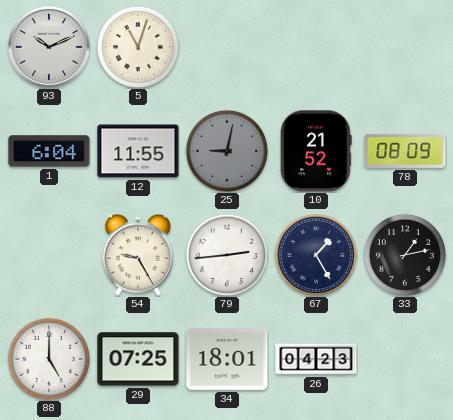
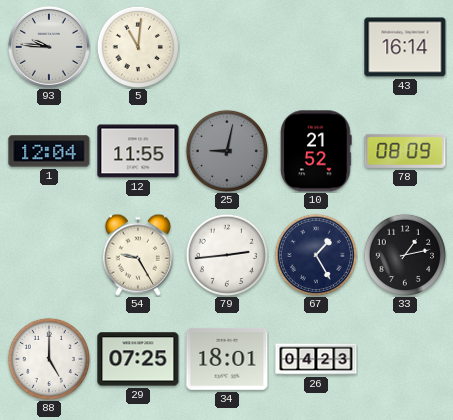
93: 10:11 -> 9:46
5: 11:03 -> 11:01
43: none -> 16:14
1: 6:04 -> 12:04
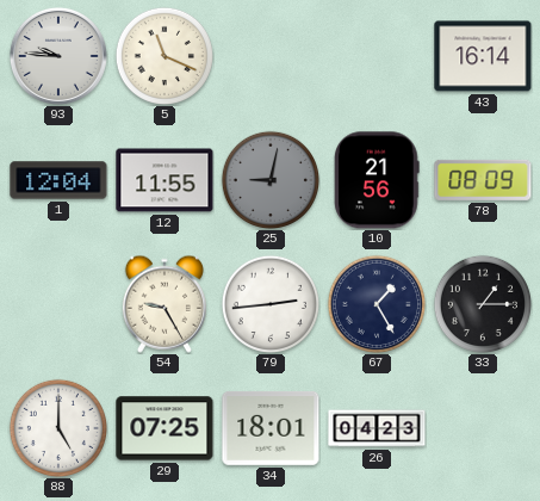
5: 11:01 -> 11:19
10: 21:52 -> 21:56
33: 1:13 -> 1:15
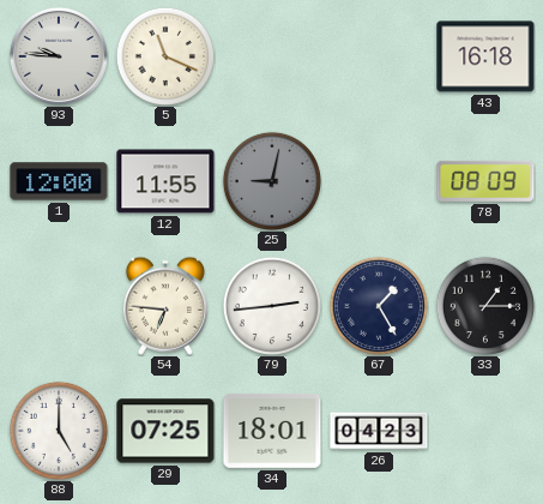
43: 16:14 -> 16:18
1: 12:04 -> 12:00
10: 21:56 -> none
54: 9:25 -> 6:46
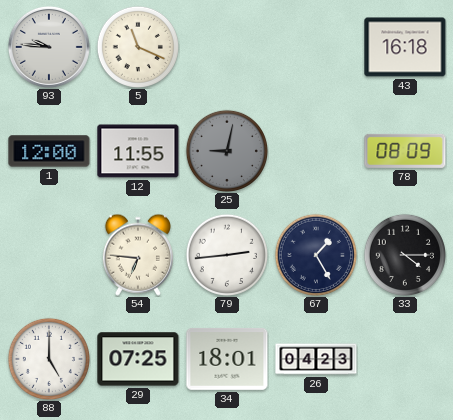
33: 1:15 -> 4:15
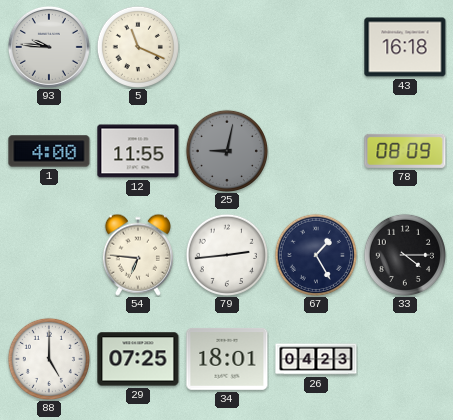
1: 12:00 -> 4:00
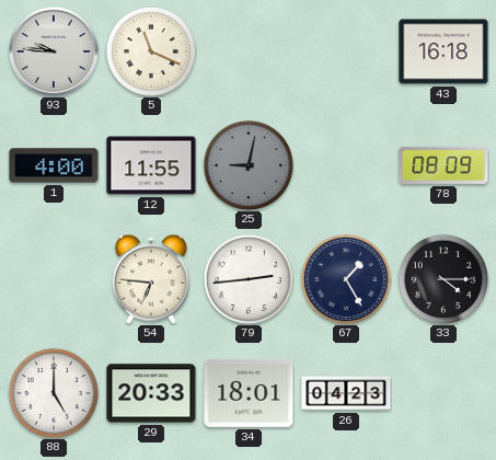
29: 07:25 -> 20:33
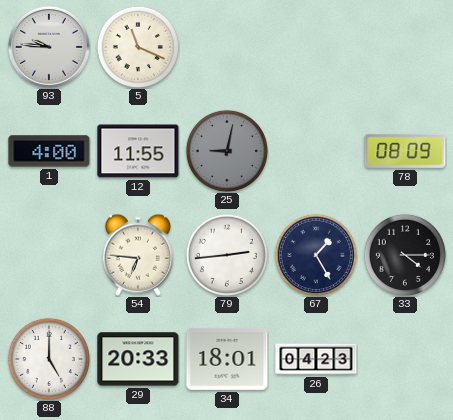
43: 16:18 -> none
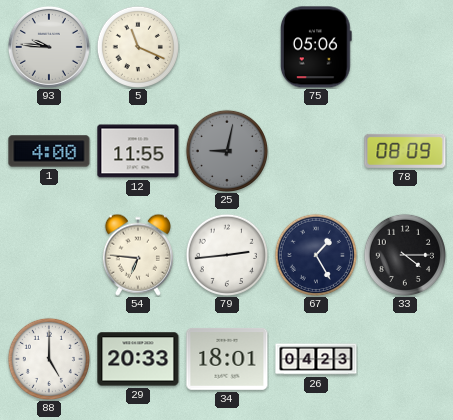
75: none -> 05:06
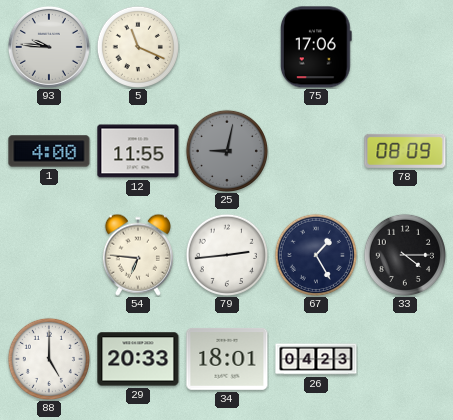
75: 05:06 -> 17:06
